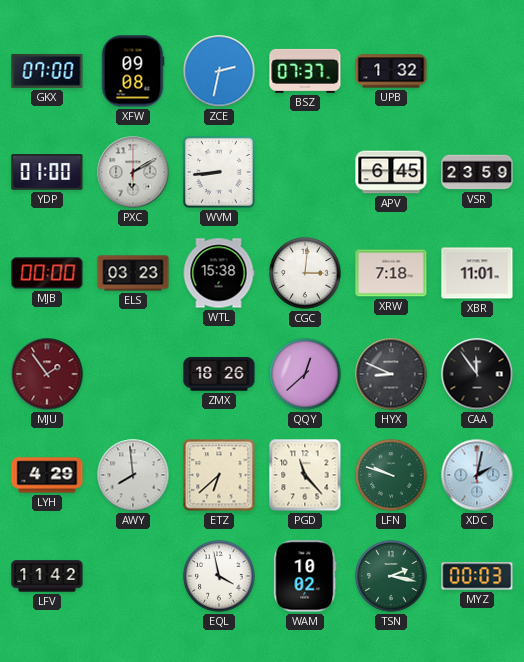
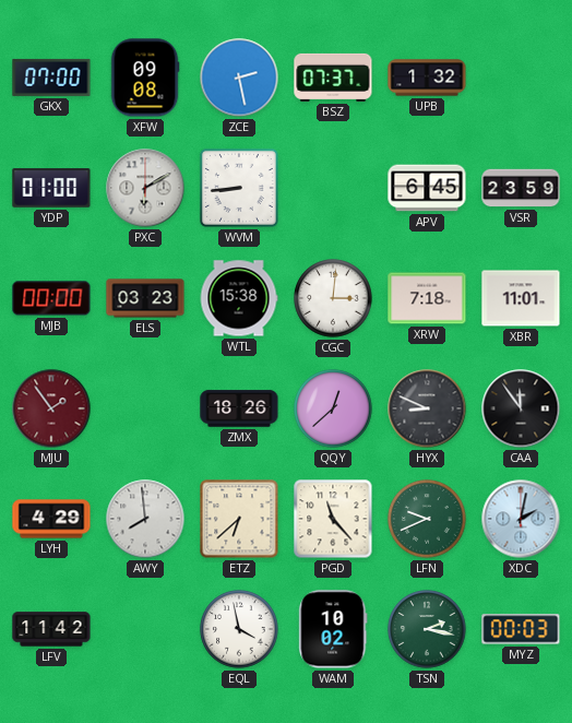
ZCE: 2:32 -> 2:28
LFN: 9:48 -> 9:41
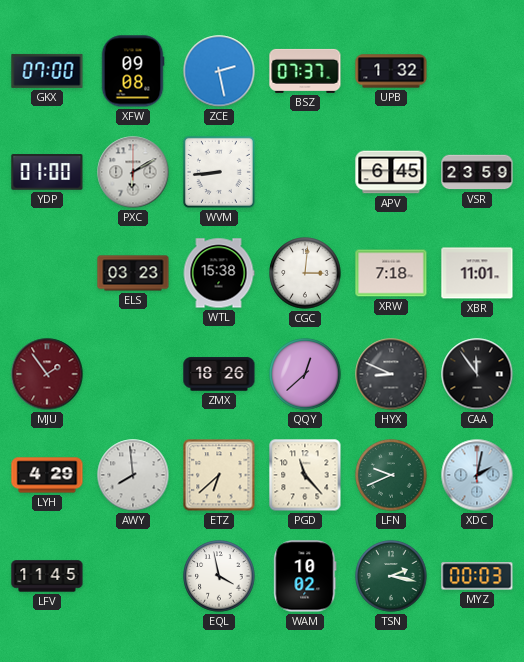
MJB: 00:00 -> none
LFV: 11:42 -> 11:45
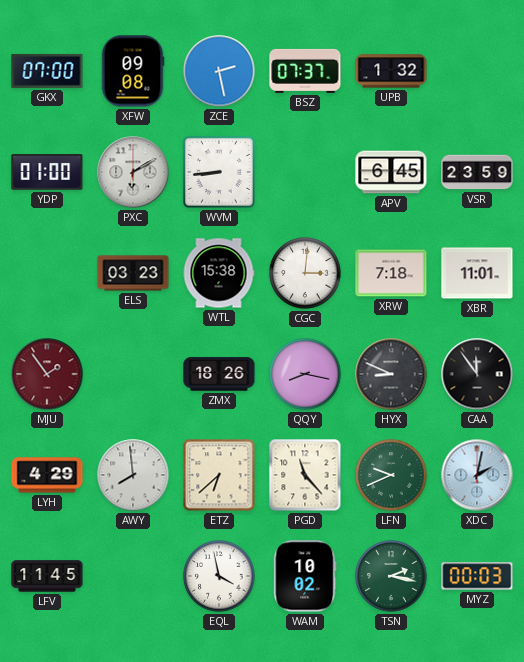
QQY: 12:38 -> 8:17
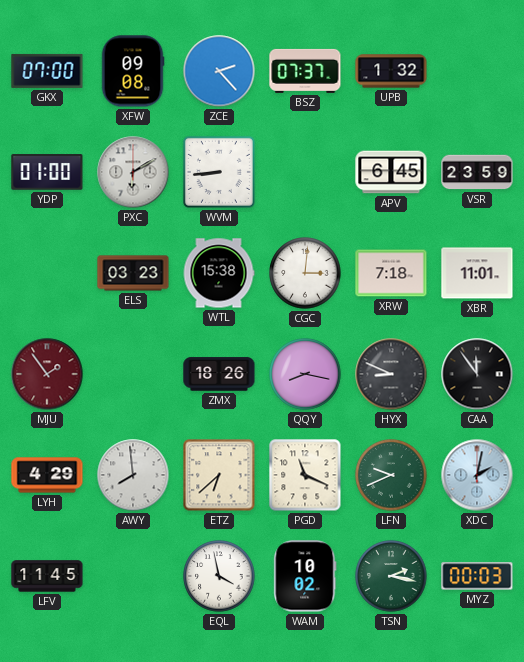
ZCE: 2:28 -> 2:23
PGD: 11:23 -> 11:19
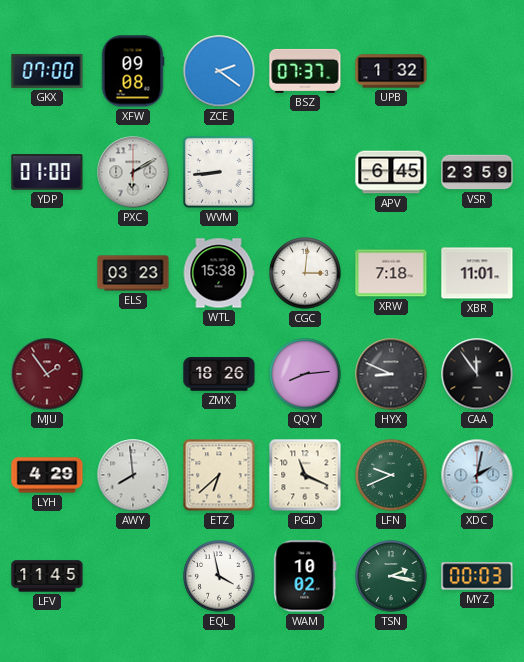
ZCE: 2:23 -> 2:21
QQY: 8:17 -> 8:14
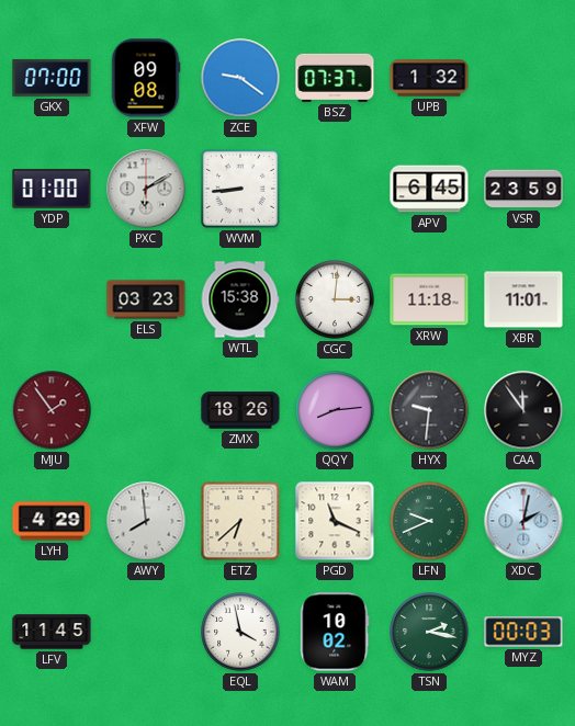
ZCE: 2:21 -> 9:21
XRW: 7:18 -> 11:18
HYX: 8:49 -> 9:31
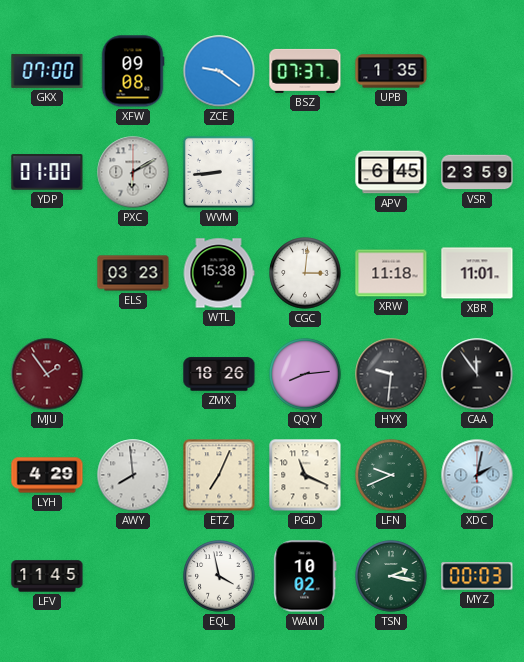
UPB: 1:32 -> 1:35
ETZ: 6:38 -> 7:04
